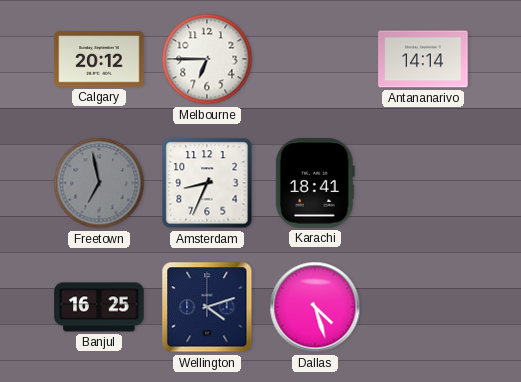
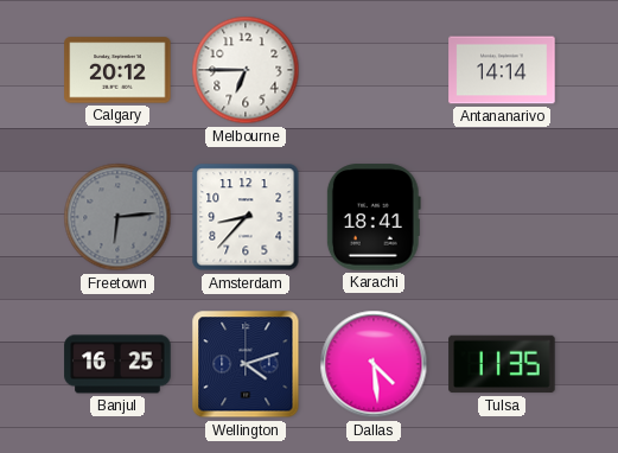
Freetown: 6:58 -> 6:14
Amsterdam: 8:34 -> 8:37
Dallas: 4:27 -> 4:29
Tulsa: none -> 11:35
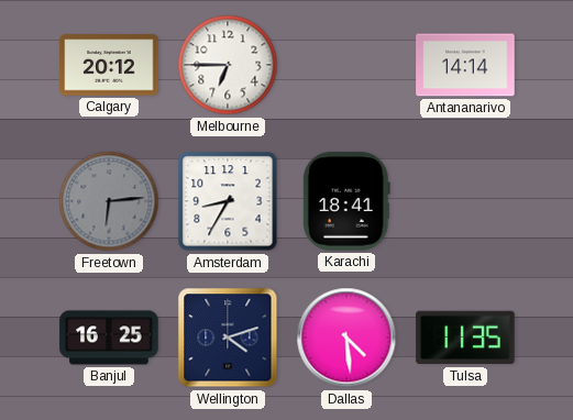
Amsterdam: 8:37 -> 8:35
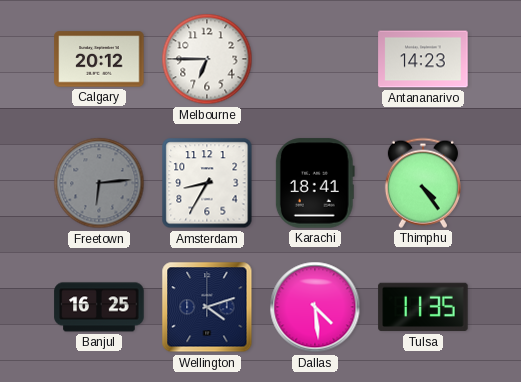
Antananarivo: 14:14 -> 14:23
Thimphu: none -> 4:24
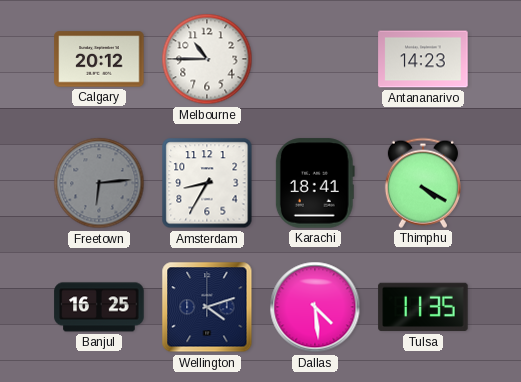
Melbourne: 6:45 -> 10:45
Thimphu: 4:24 -> 4:20
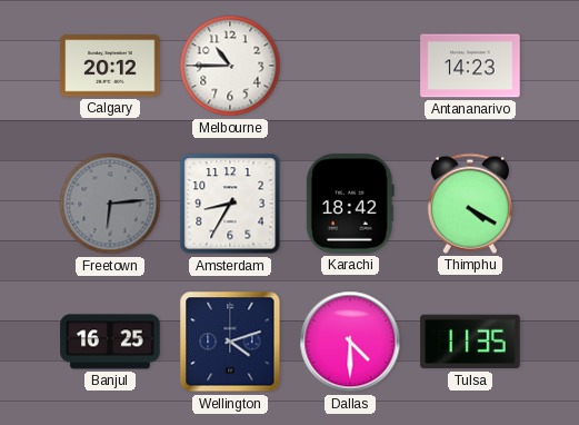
Karachi: 18:41 -> 18:42
Dallas: 4:29 -> 4:30
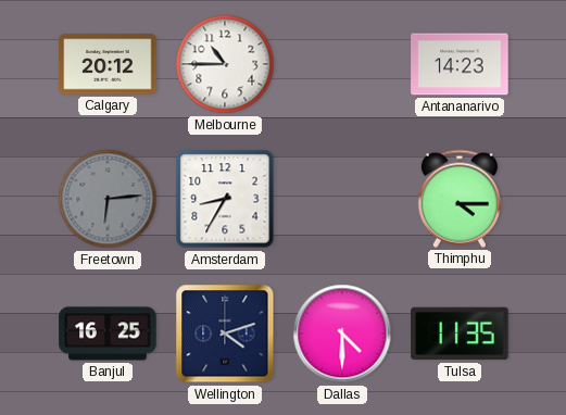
Karachi: 18:42 -> none
Thimphu: 4:20 -> 4:15
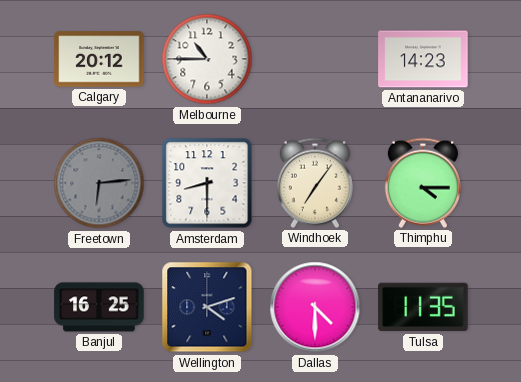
Amsterdam: 8:35 -> 8:30
Windhoek: none -> 7:06
